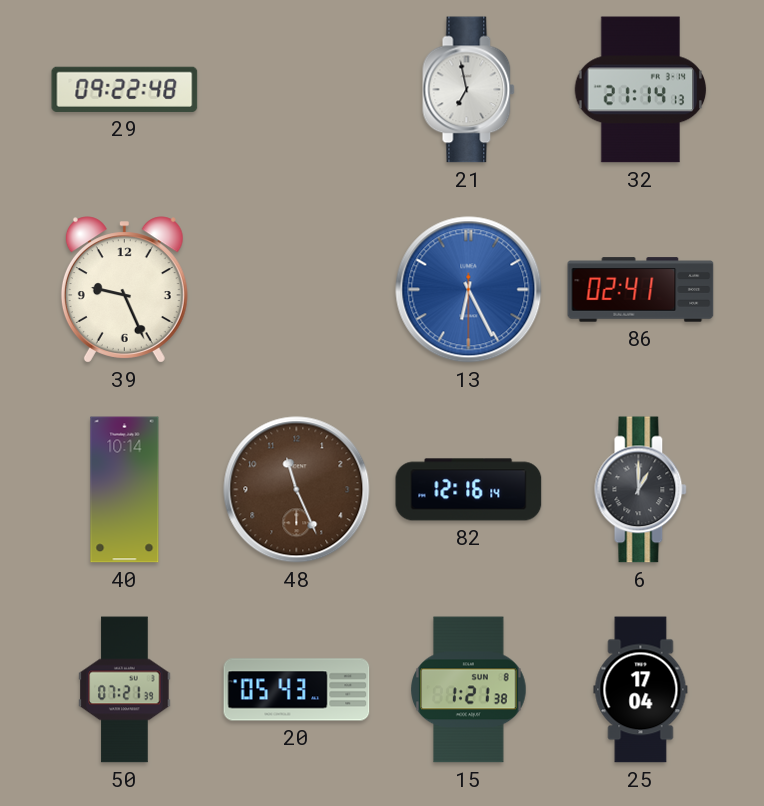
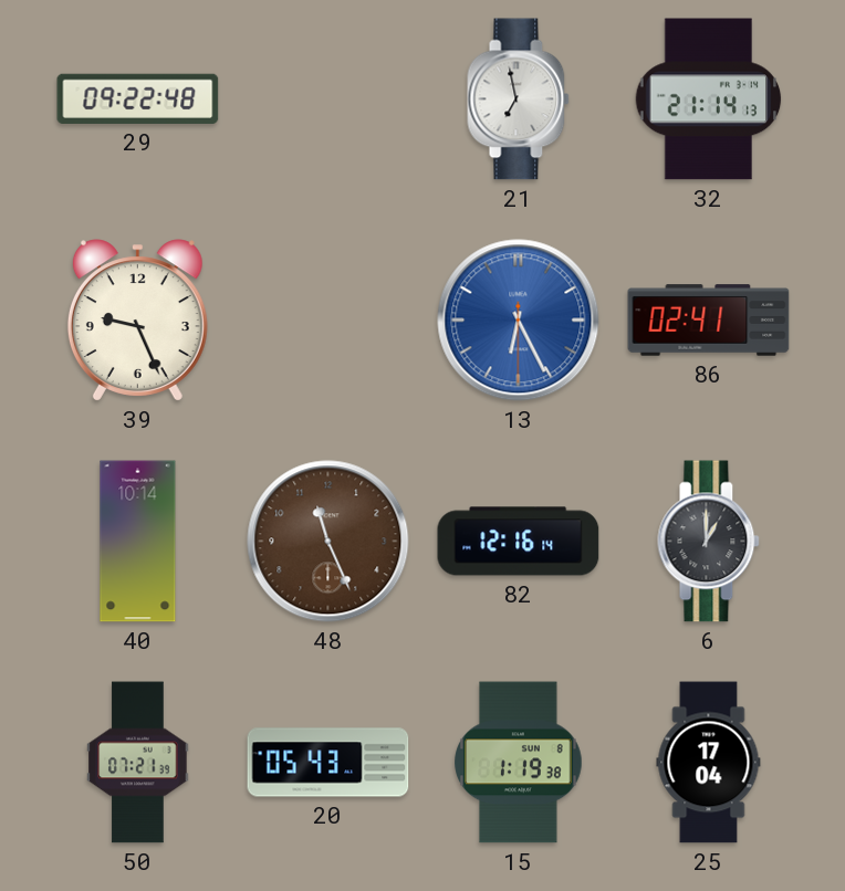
15: 1:21 -> 1:19
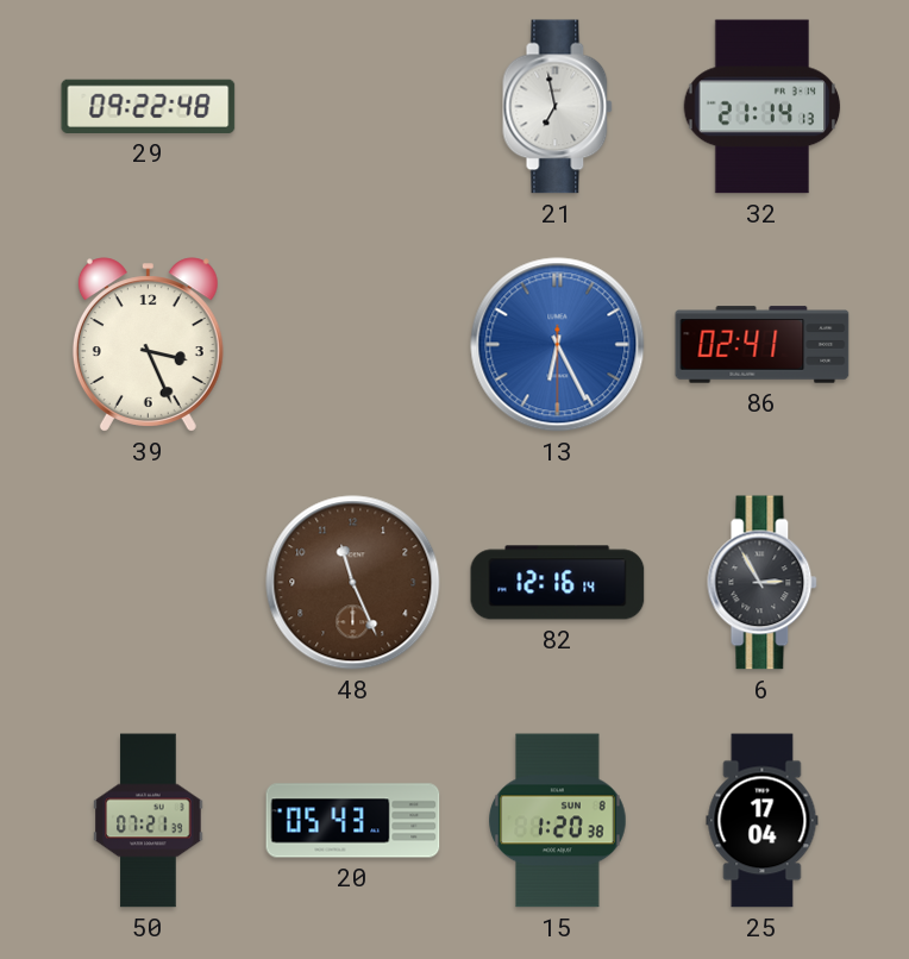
39: 9:26 -> 3:26
40: 10:14 -> none
6: 1:00 -> 2:55
15: 1:19 -> 1:20
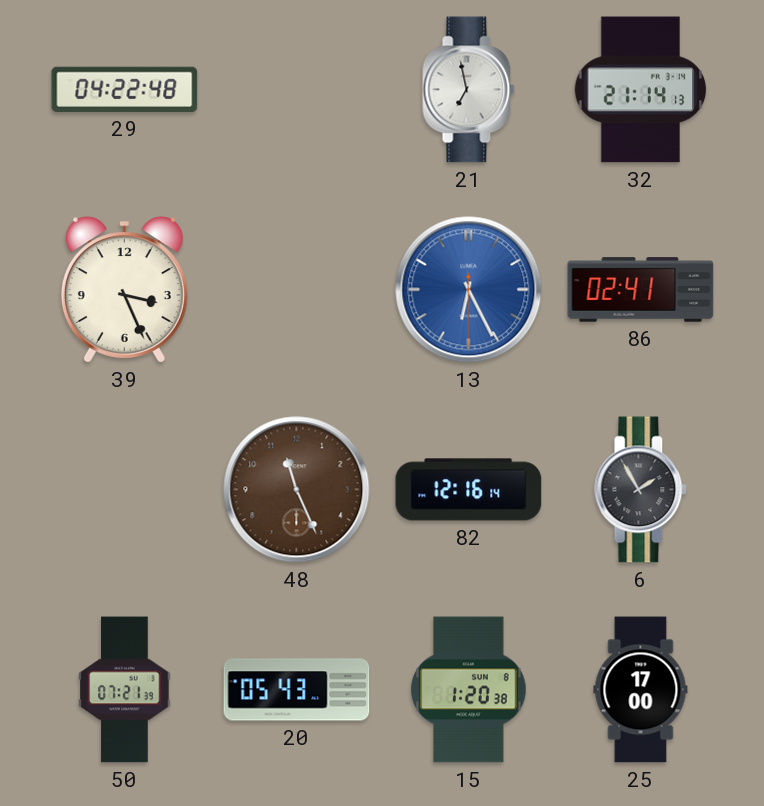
29: 09:22 -> 04:22
6: 2:55 -> 1:55
25: 17:04 -> 17:00
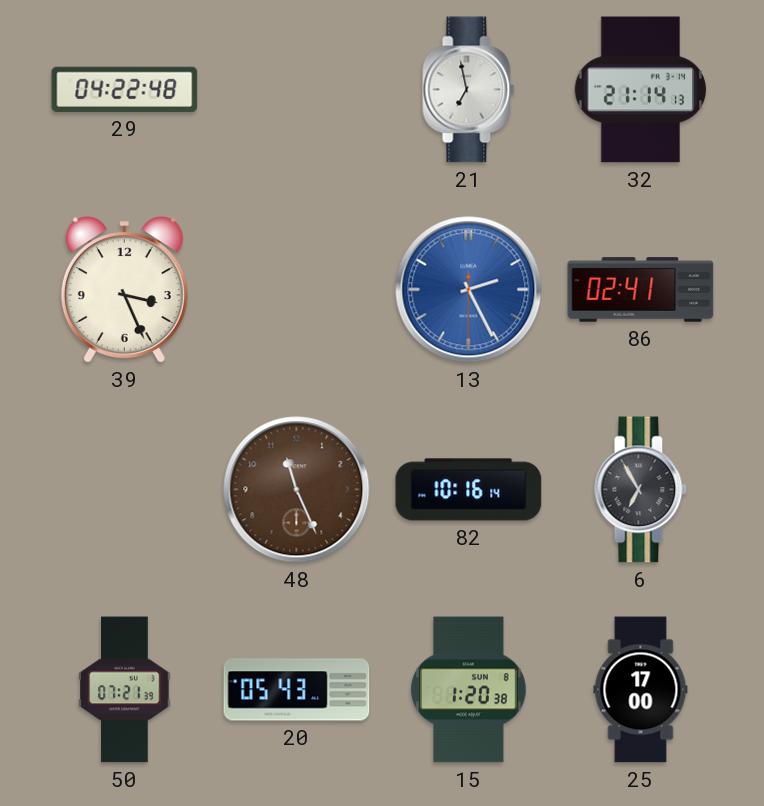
13: 6:25 -> 2:25
82: 12:16 -> 10:16
6: 1:55 -> 6:55
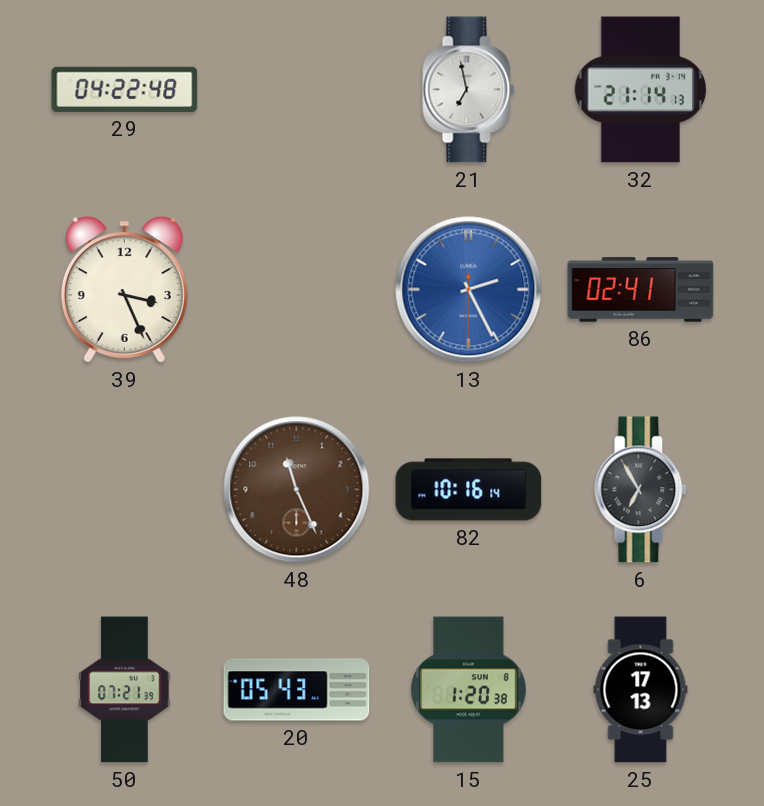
25: 17:00 -> 17:13
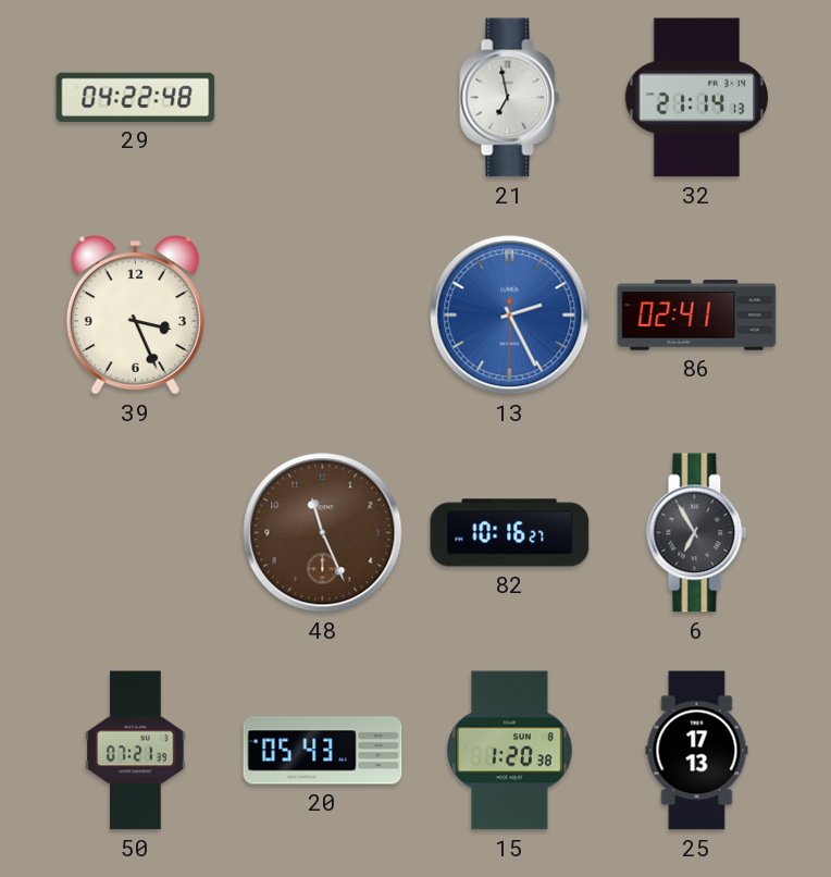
82: 10:16:14 -> 10:16:27
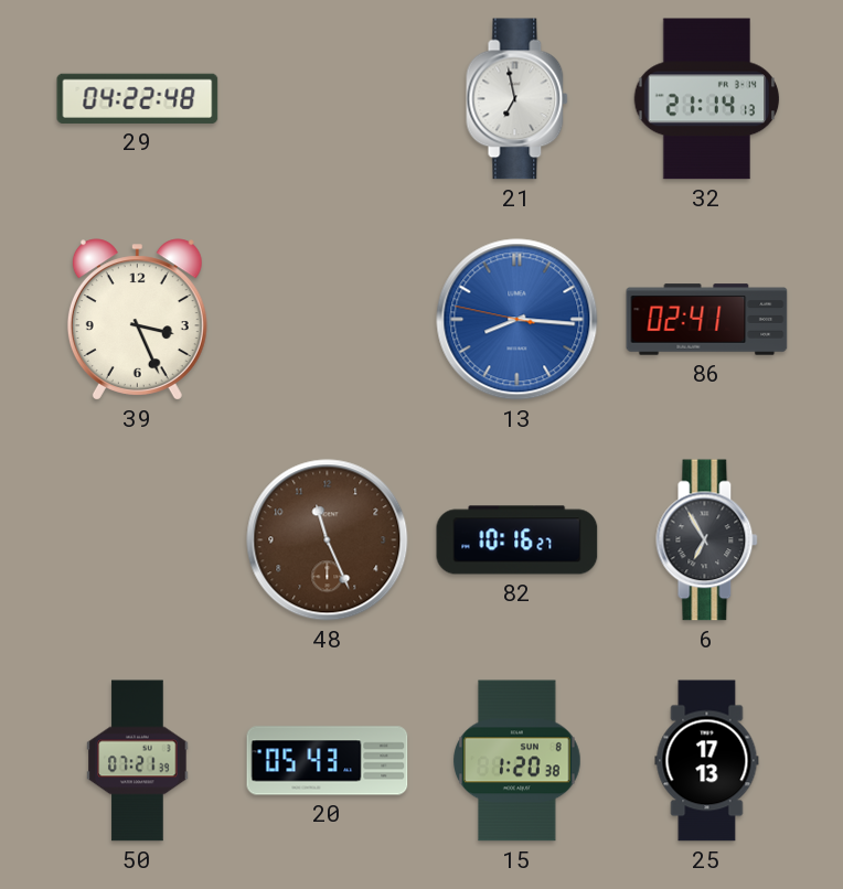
13: 2:25 -> 8:15
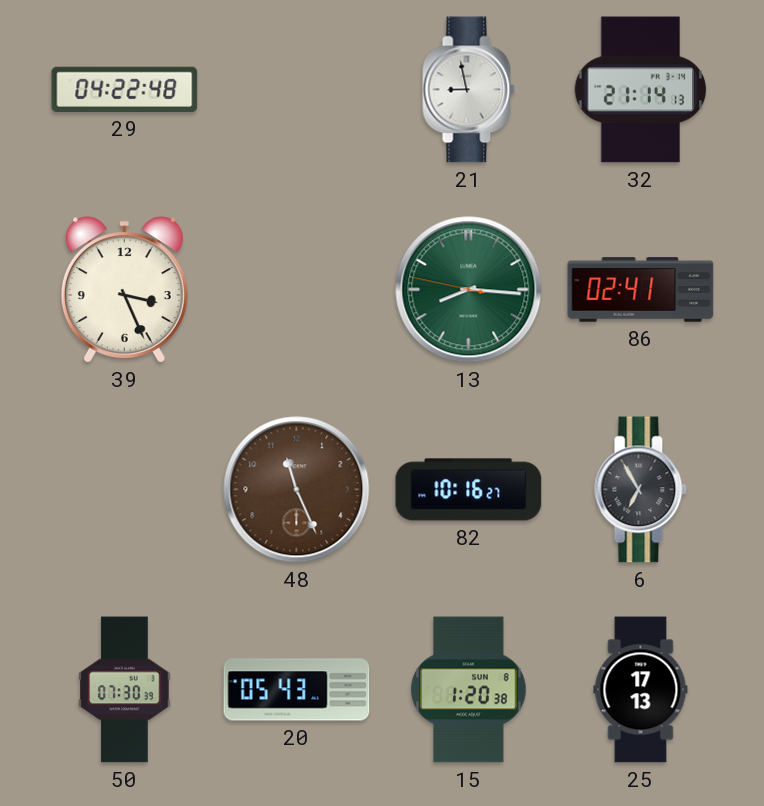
21: 6:58 -> 8:58
13 dial: blue -> green
50: 07:21 -> 07:30
